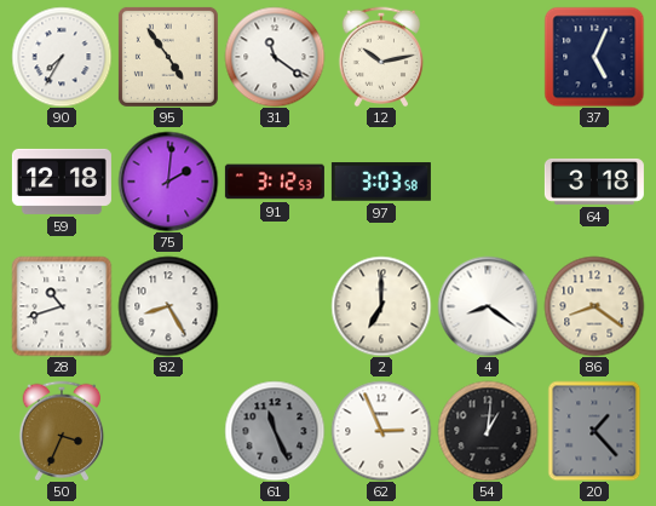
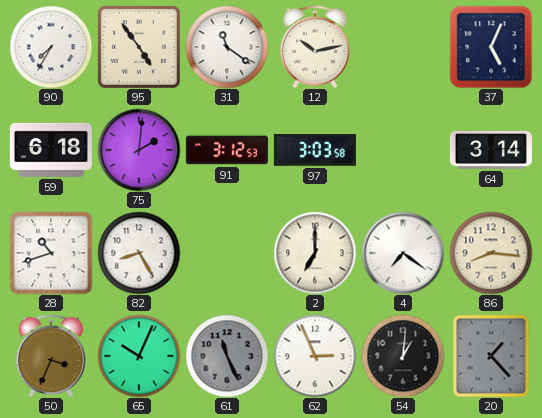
59: 12:18 -> 6:18
64: 3:18 -> 3:14
4: 8:21 -> 7:21
86: 8:21 -> 8:16
65: none -> 10:04
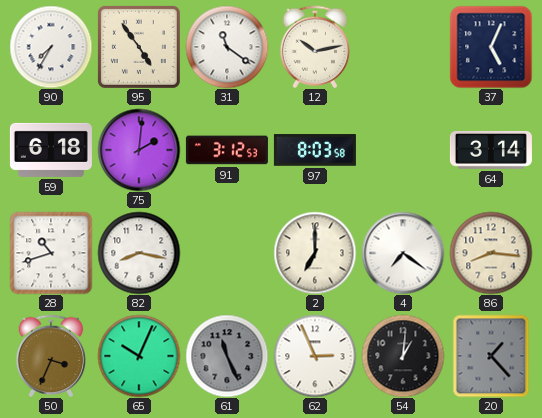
97: 3:03 -> 8:03
82: 8:25 -> 8:17
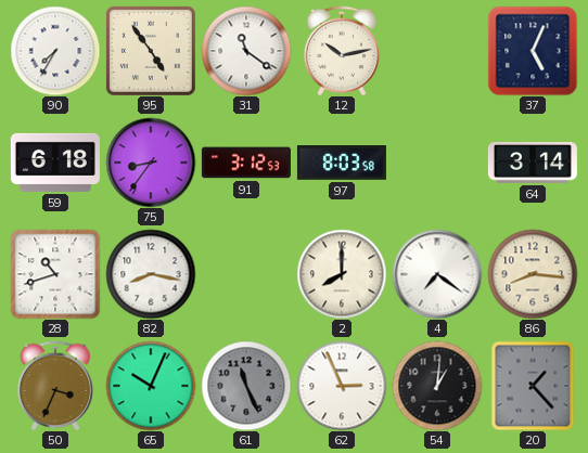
75: 2:01 -> 8:36
2: 7:00 -> 8:00
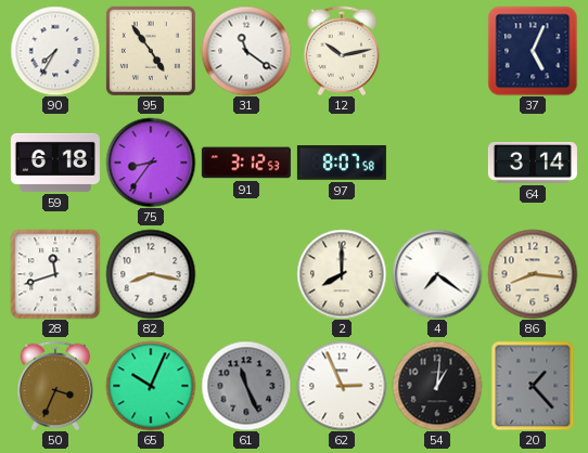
97: 8:03 -> 8:07
28: 10:42 -> 11:42
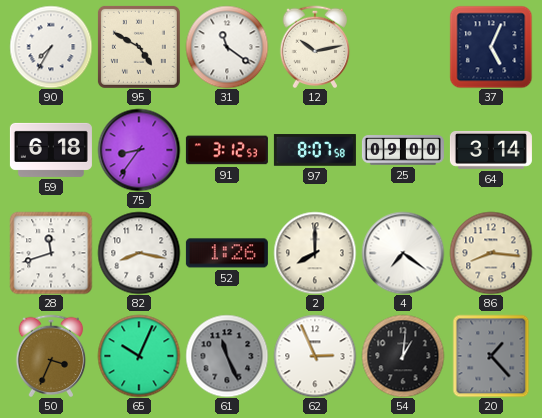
95: 4:54 -> 4:50
25: none -> 09:00
52: none -> 1:26
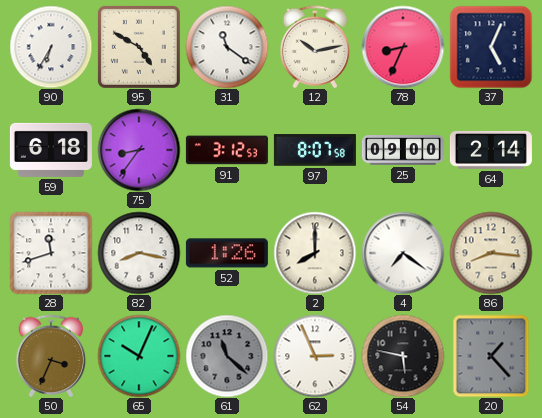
90: 7:35 -> 6:35
78: none -> 8:34
64: 3:14 -> 2:14
61: 11:26 -> 11:22
54: 1:01 -> 5:47
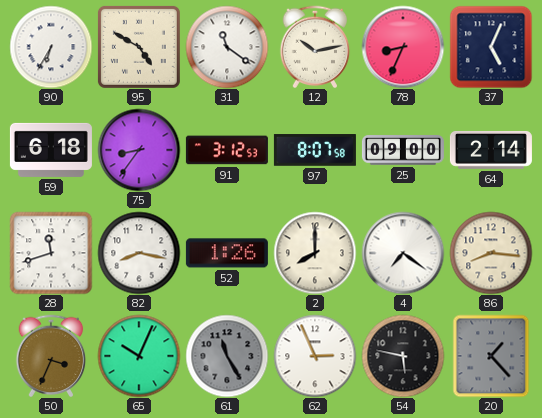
61: 11:22 -> 11:25
